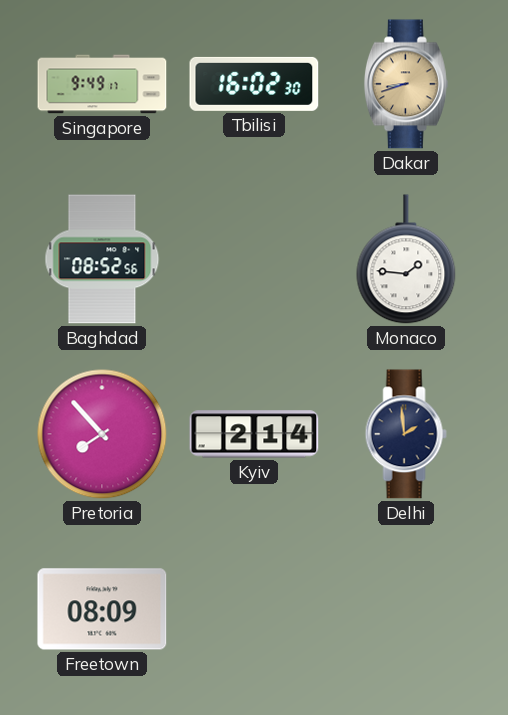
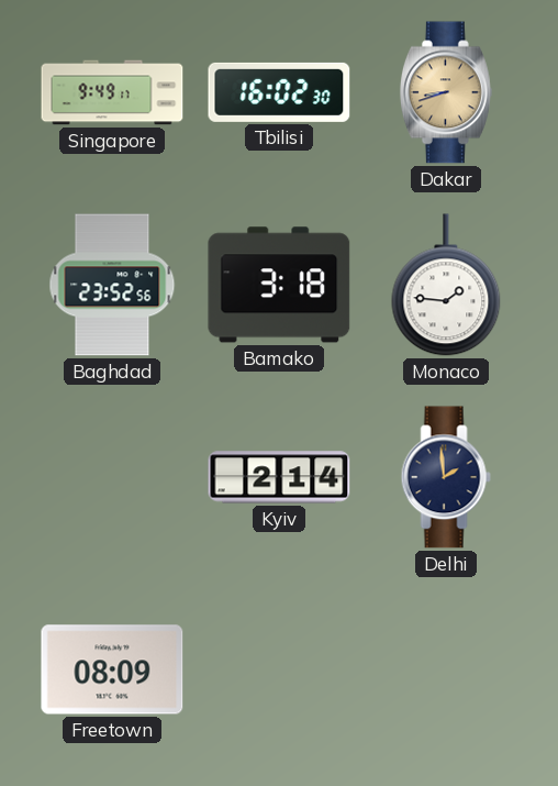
Baghdad: 08:52 -> 23:52
Bamako: none -> 3:18
Pretoria: 7:53 -> none
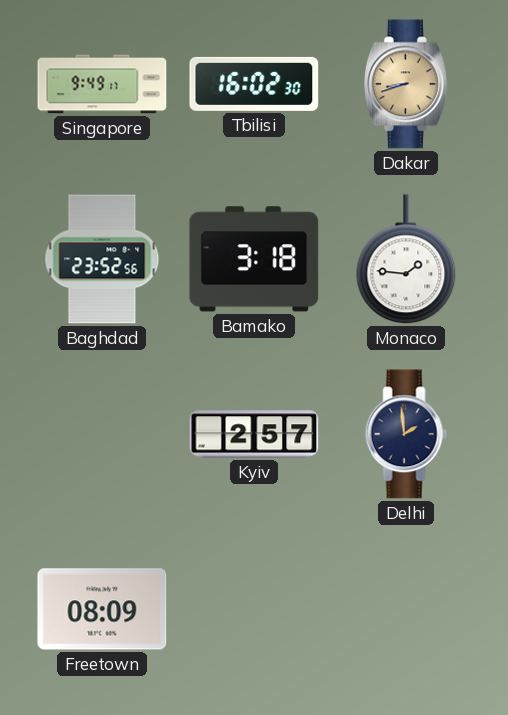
Kyiv: 2:14 -> 2:57
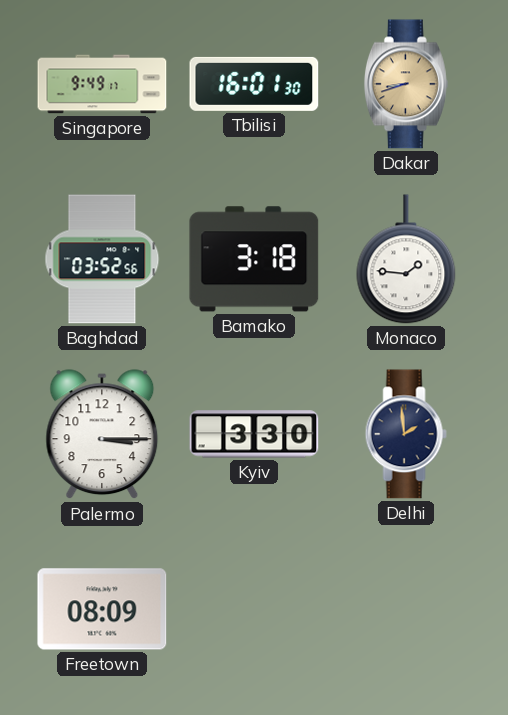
Tbilisi: 16:02 -> 16:01
Baghdad: 23:52 -> 03:52
Palermo: none -> 3:15
Kyiv: 2:57 -> 3:30
